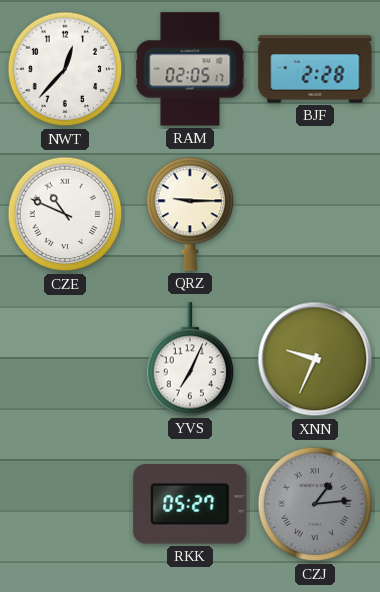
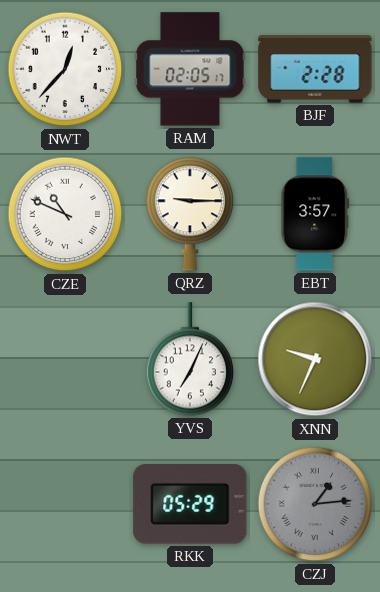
EBT: none -> 3:57
RKK: 05:27 -> 05:29
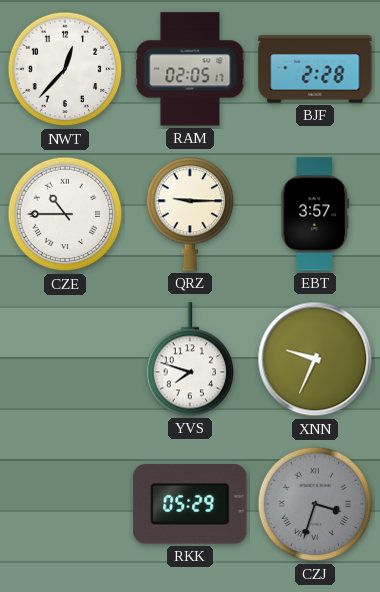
CZE: 10:49 -> 10:45
YVS: 7:04 -> 7:48
CZJ: 1:14 -> 3:33
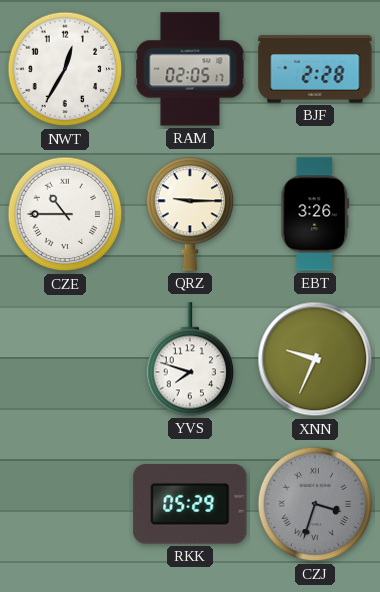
NWT: 12:37 -> 12:35
EBT: 3:57 -> 3:26
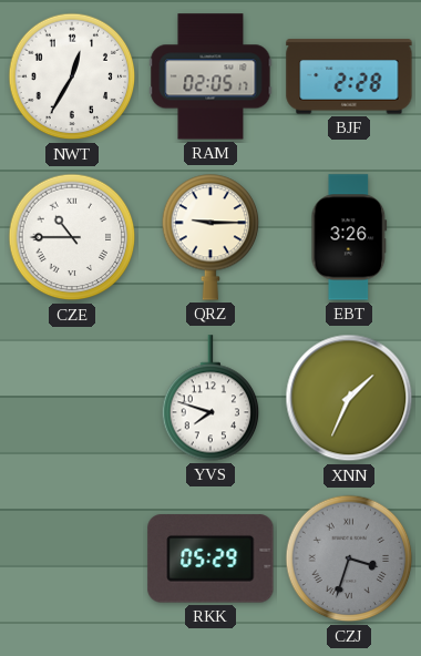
XNN: 9:34 -> 1:34
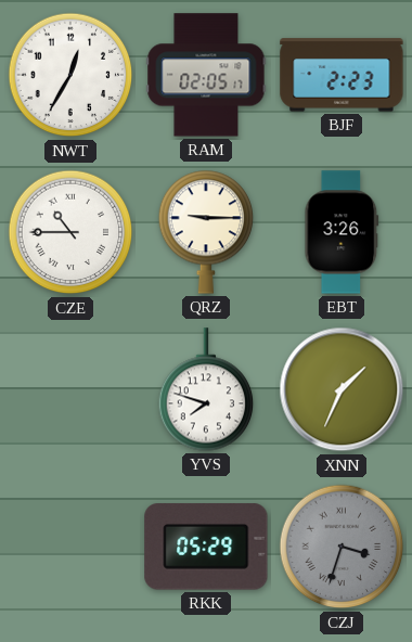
BJF: 2:28 -> 2:23
